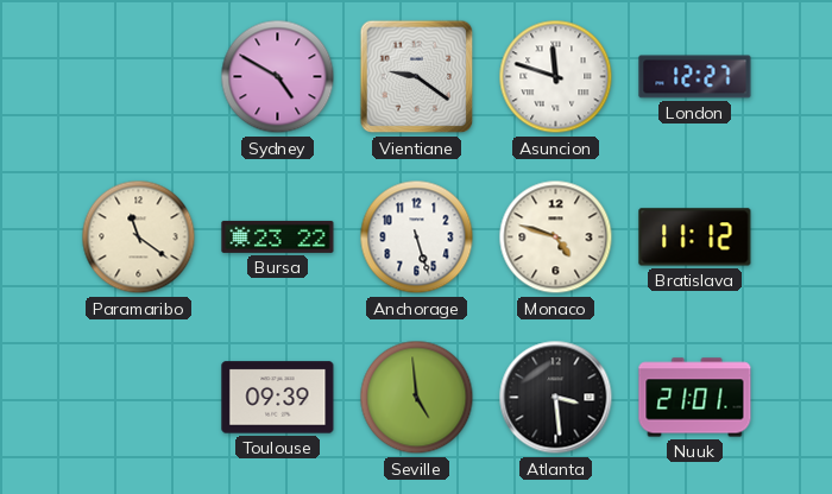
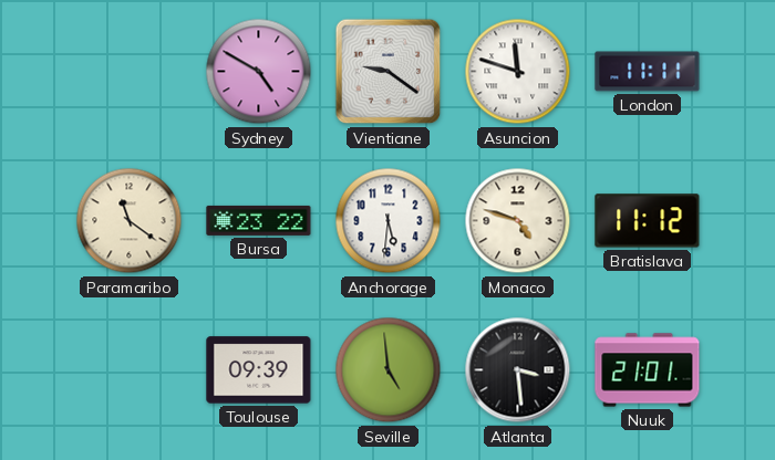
London: 12:27 -> 11:11
Anchorage: 5:27 -> 5:31
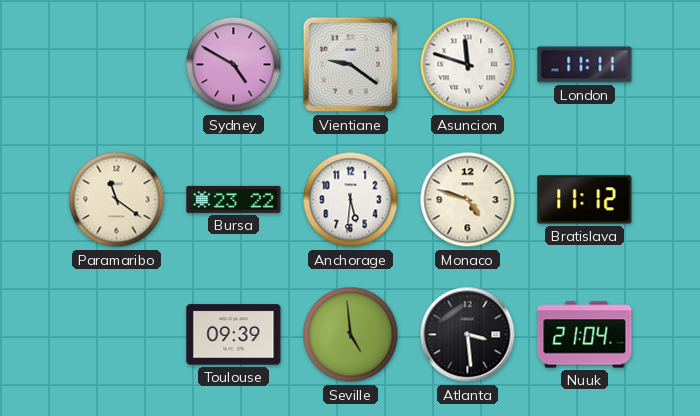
Nuuk: 21:01 -> 21:04
